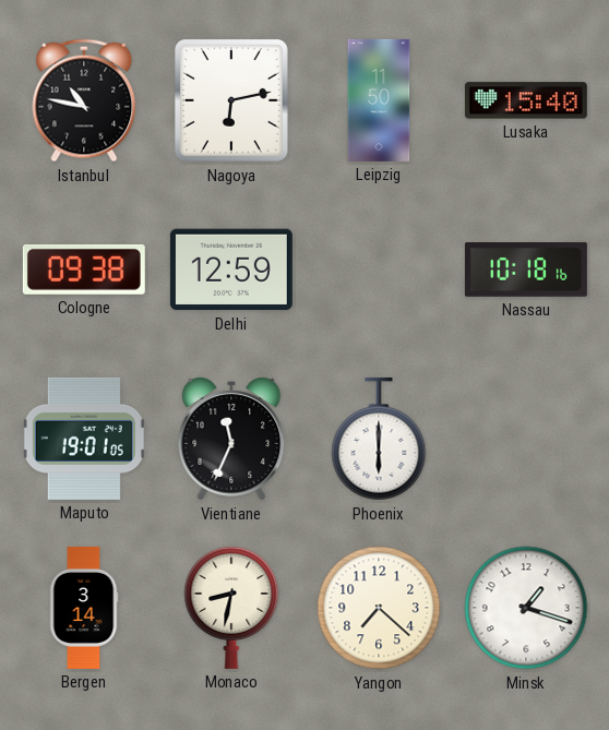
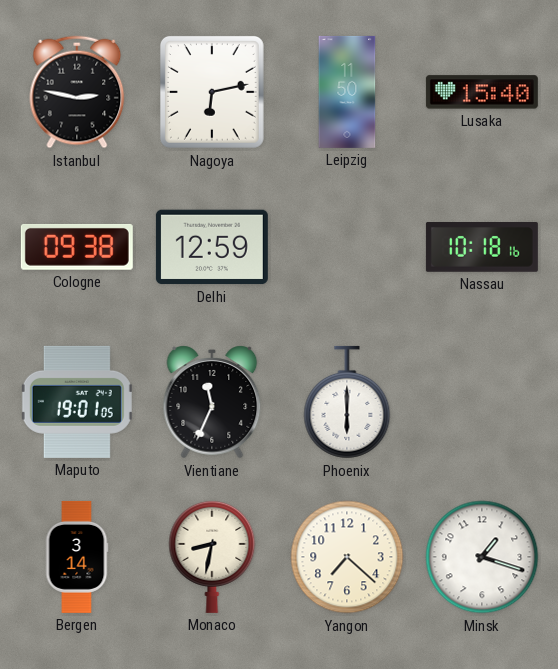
Istanbul: 10:47 -> 2:47
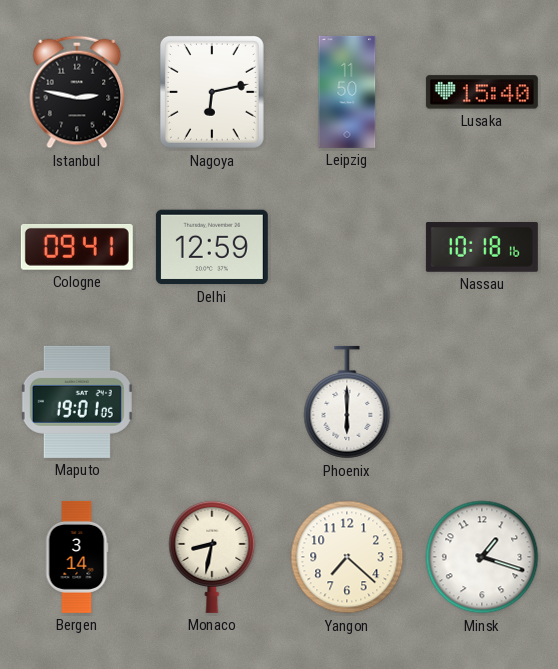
Cologne: 09:38 -> 09:41
Vientiane: 11:34 -> none
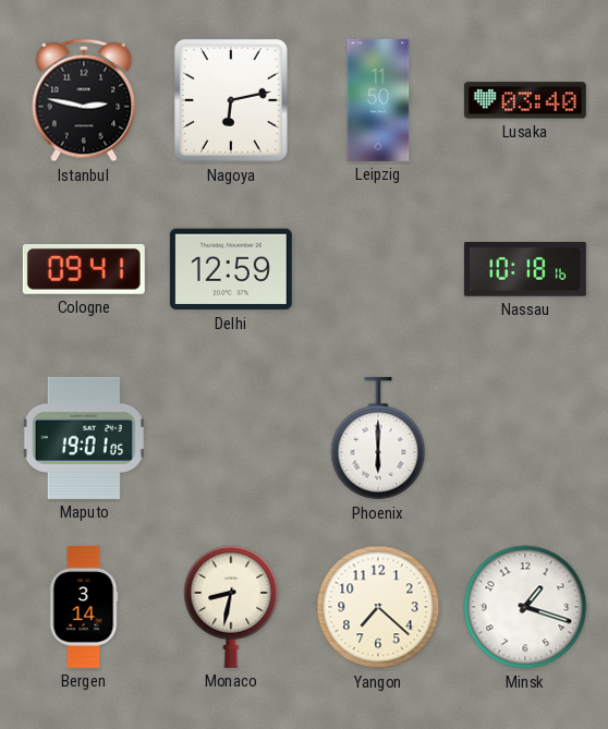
Lusaka: 15:40 -> 03:40
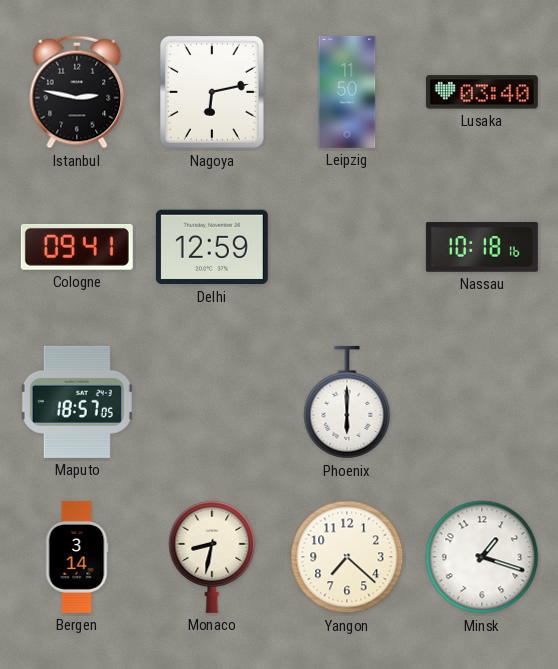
Maputo: 19:01 -> 18:57
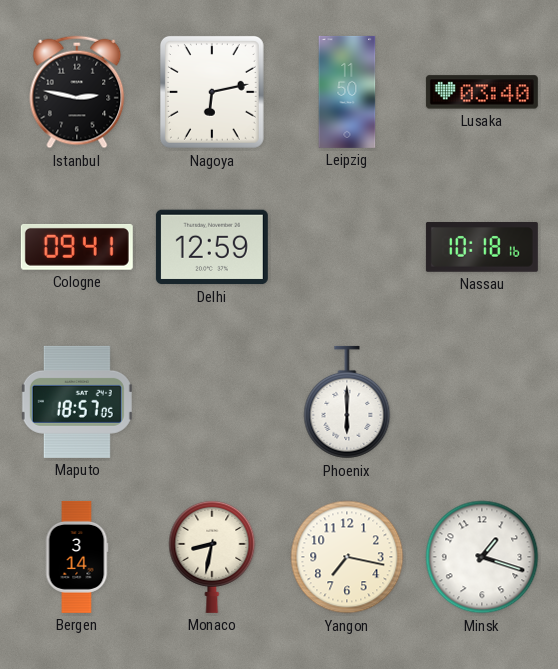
Yangon: 7:22 -> 7:17
